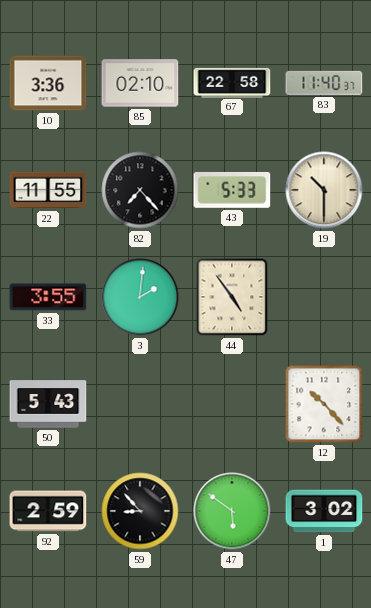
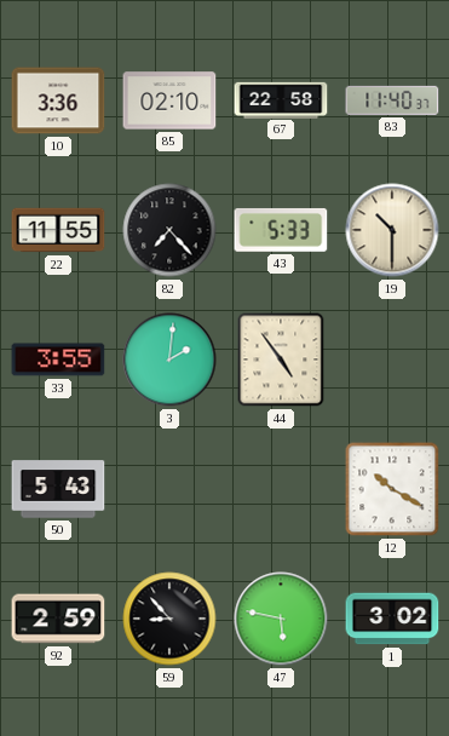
12: 10:23 -> 10:20
47: 5:51 -> 5:47
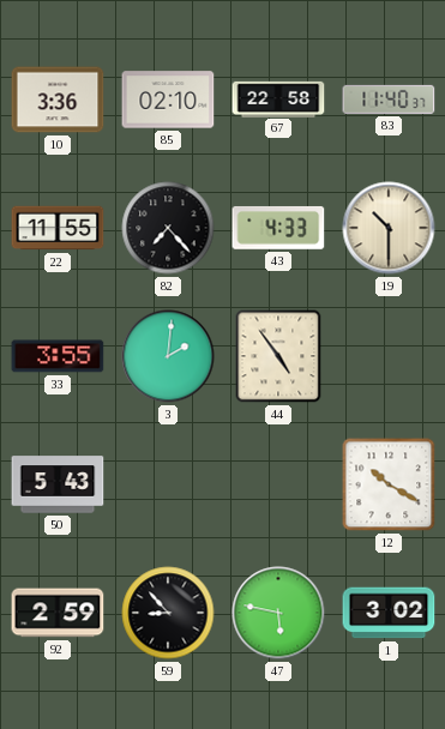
43: 5:33 -> 4:33
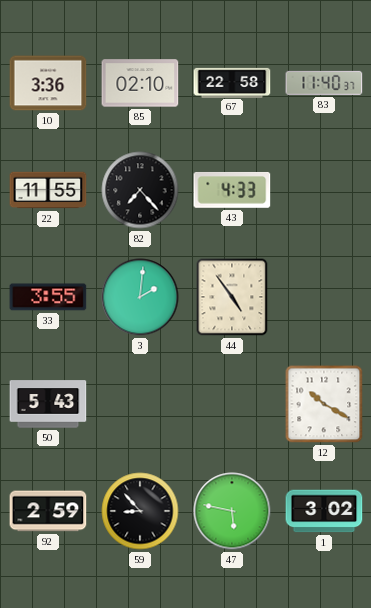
19: 10:30 -> none
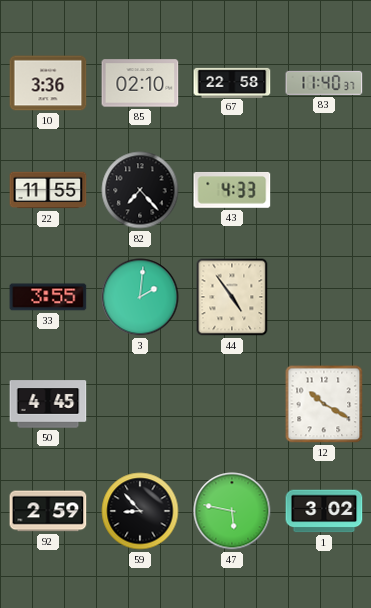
50: 5:43 -> 4:45
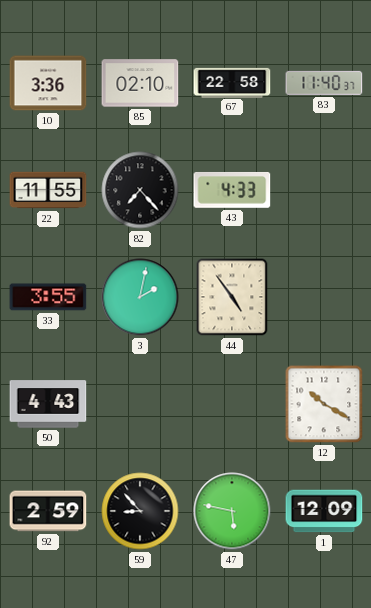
3: 2:01 -> 2:02
50: 4:45 -> 4:43
1: 3:02 -> 12:09
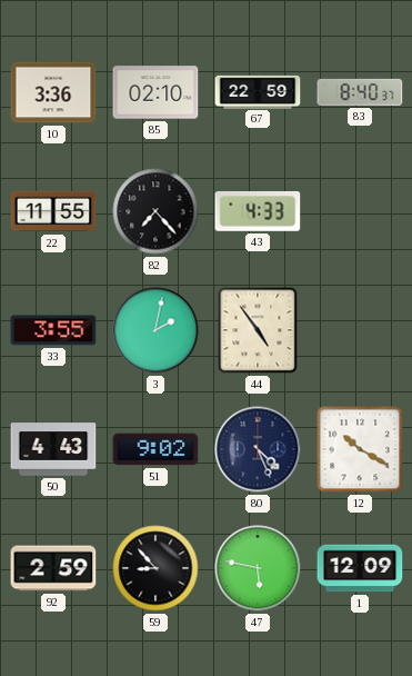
67: 22:58 -> 22:59
83: 11:40 -> 8:40
51: none -> 9:02
80: none -> 4:26
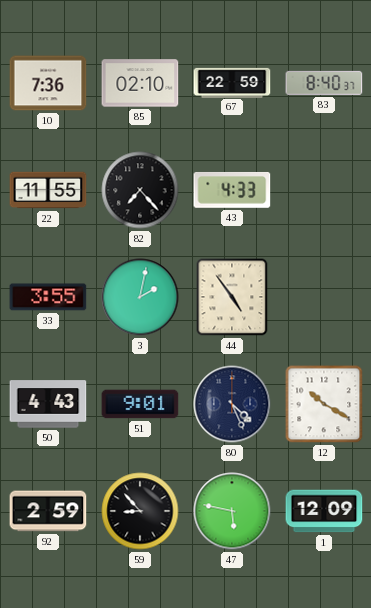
10: 3:36 -> 7:36
51: 9:02 -> 9:01
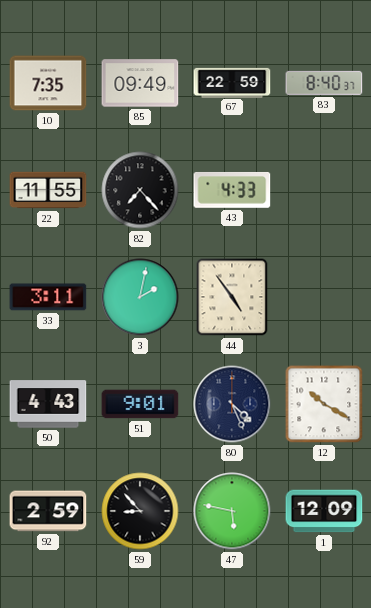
10: 7:36 -> 7:35
85: 02:10 -> 09:49
33: 3:55 -> 3:11
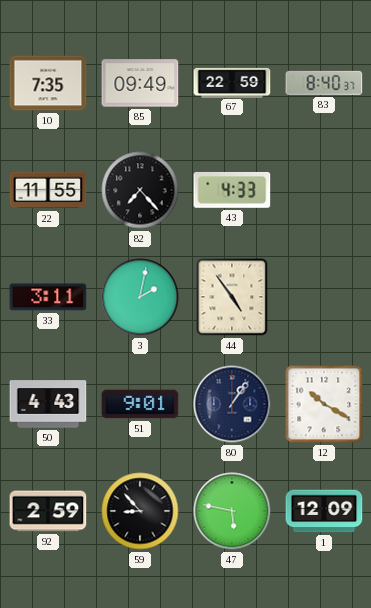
80: 4:26 -> 1:06
